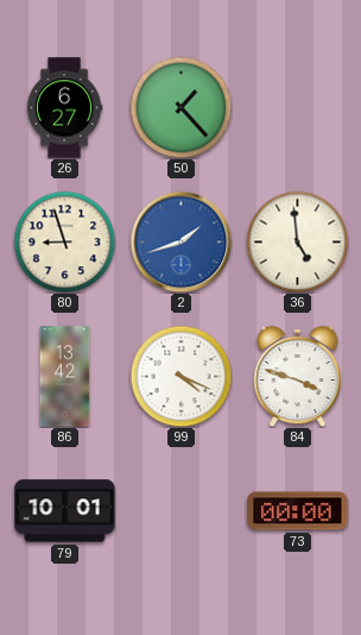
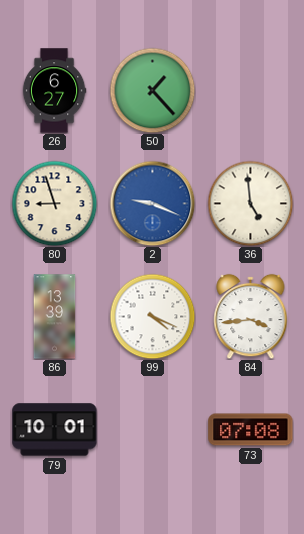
2: 1:42 -> 9:19
86: 13:42 -> 13:39
84: 3:48 -> 3:44
73: 00:00 -> 07:08
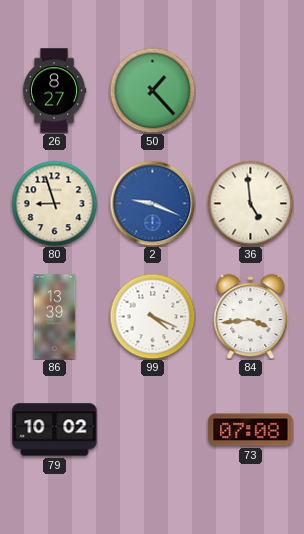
26: 6:27 -> 8:27
79: 10:01 -> 10:02
